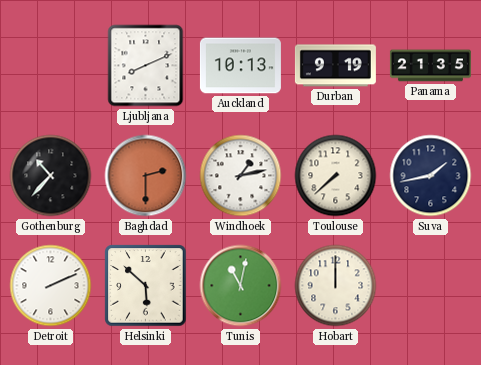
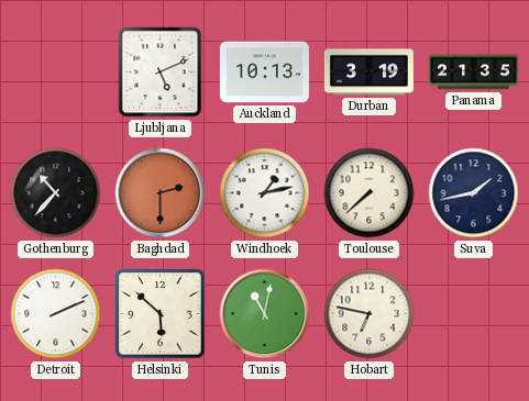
Ljubljana: 8:11 -> 5:11
Durban: 9:19 -> 3:19
Hobart: 12:00 -> 6:47
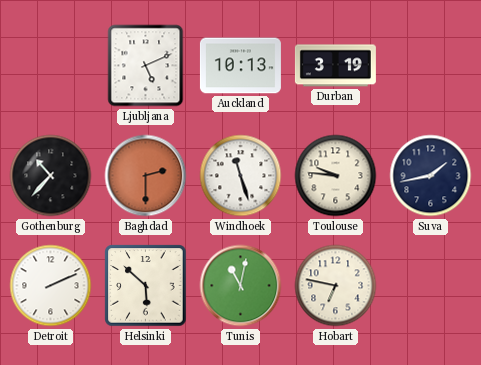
Panama: 21:35 -> none
Windhoek: 1:13 -> 11:27
Toulouse: 7:38 -> 9:46
